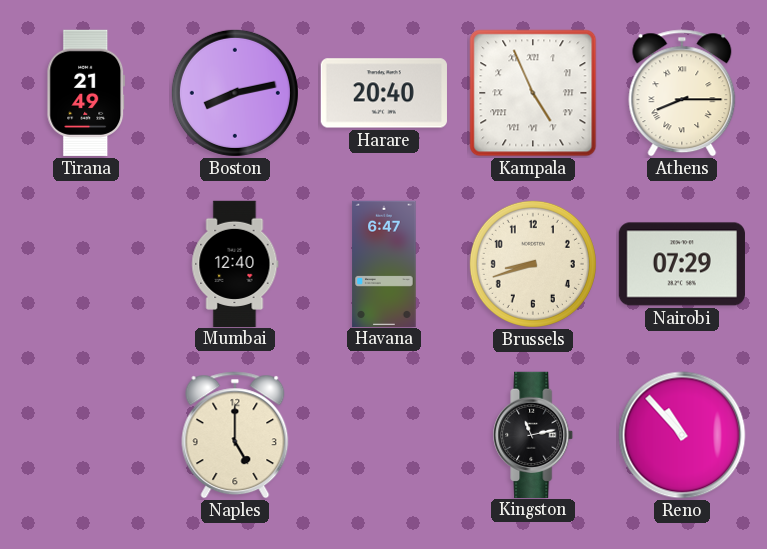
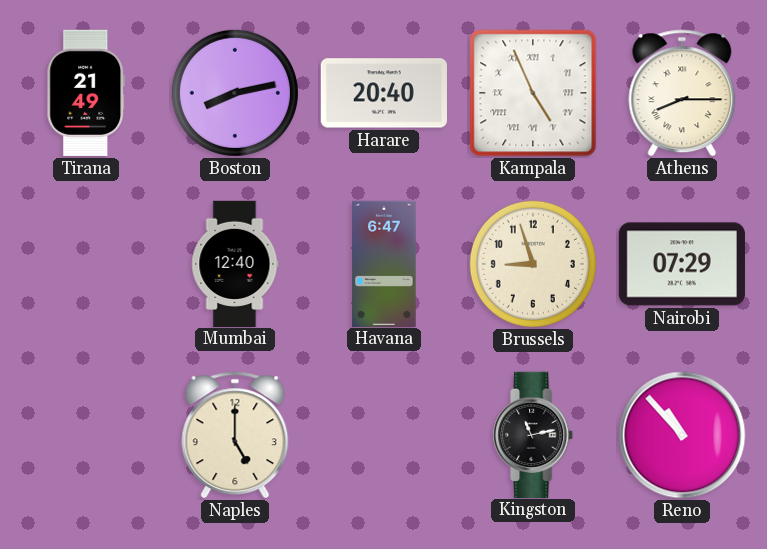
Brussels: 8:42 -> 8:57
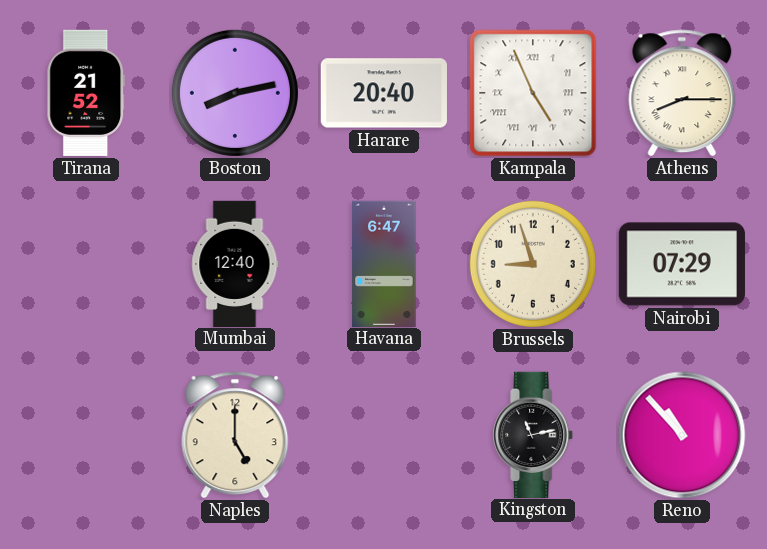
Tirana: 21:49 -> 21:52
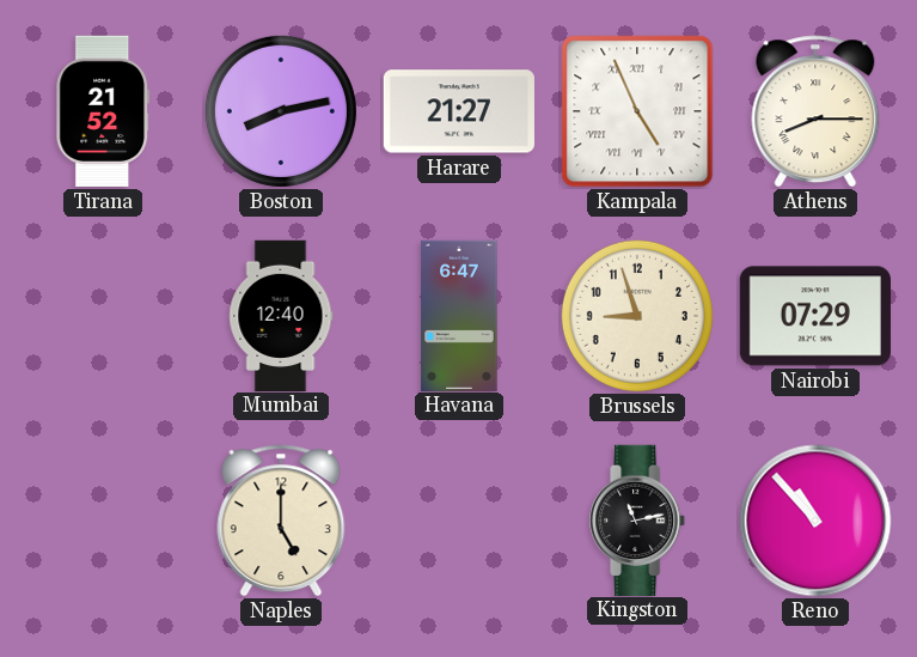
Harare: 20:40 -> 21:27
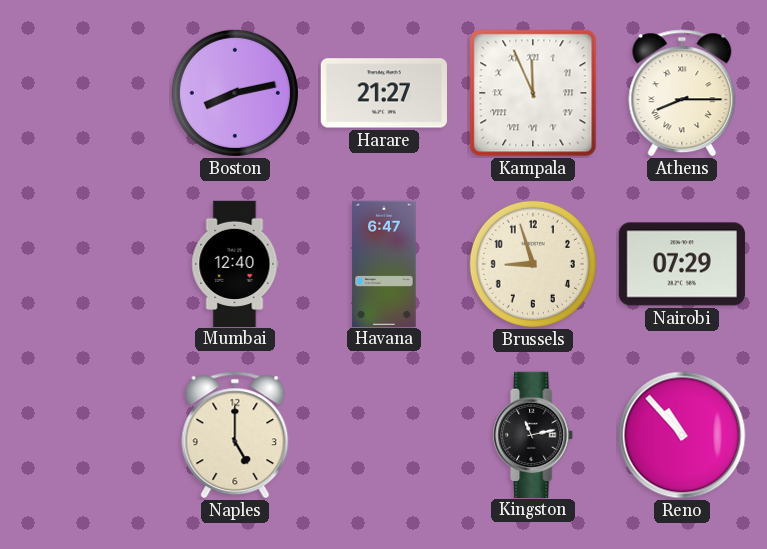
Tirana: 21:52 -> none
Kampala: 4:56 -> 11:56
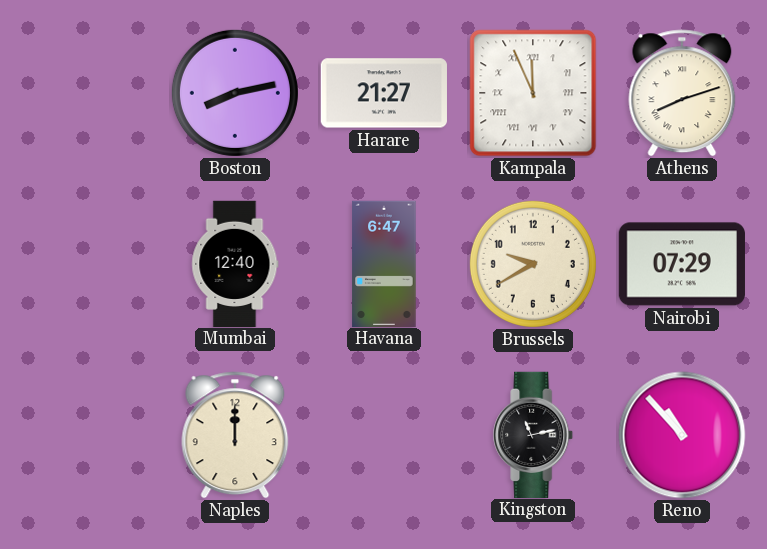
Athens: 8:15 -> 8:12
Brussels: 8:57 -> 9:40
Naples: 5:00 -> 12:00
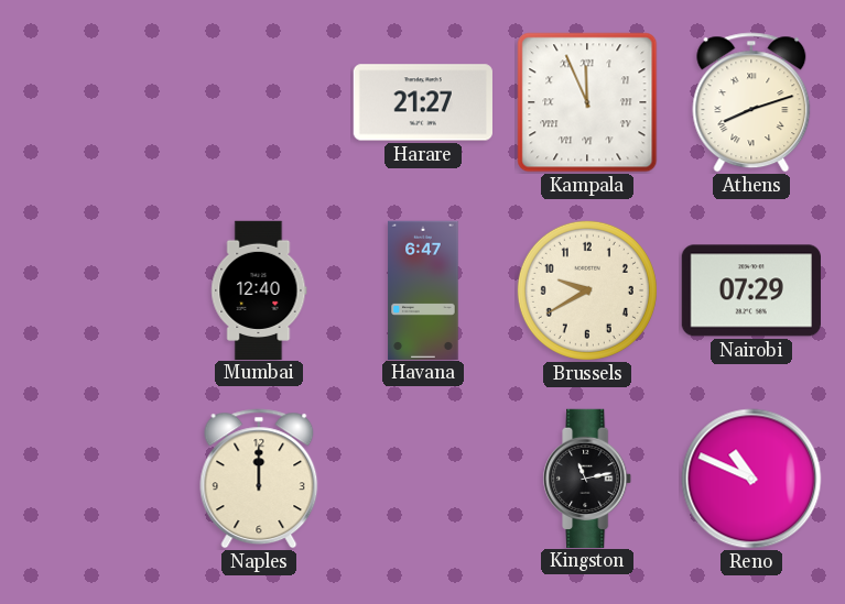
Boston: 8:13 -> none
Reno: 10:53 -> 10:49
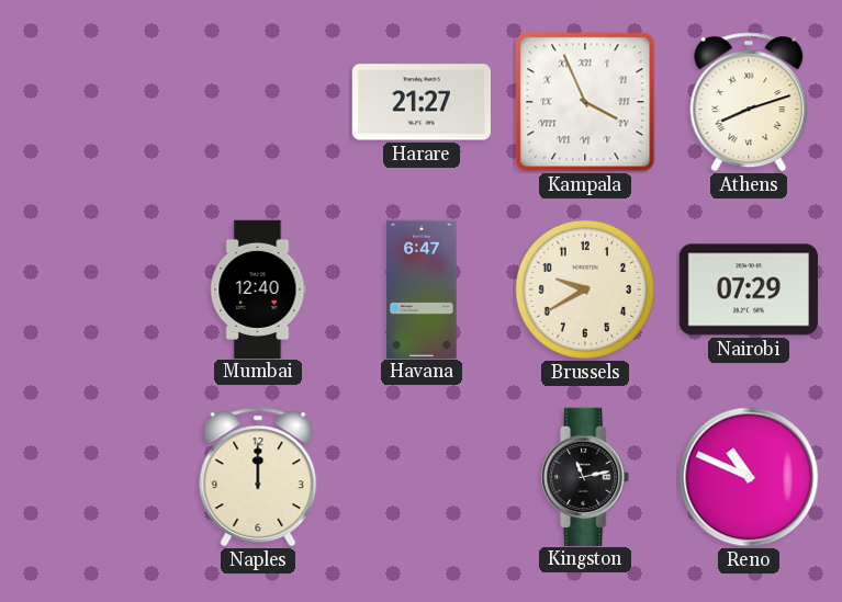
Kampala: 11:56 -> 3:56
